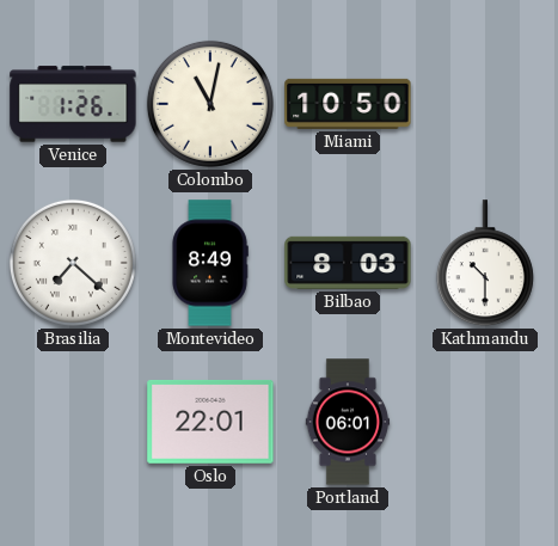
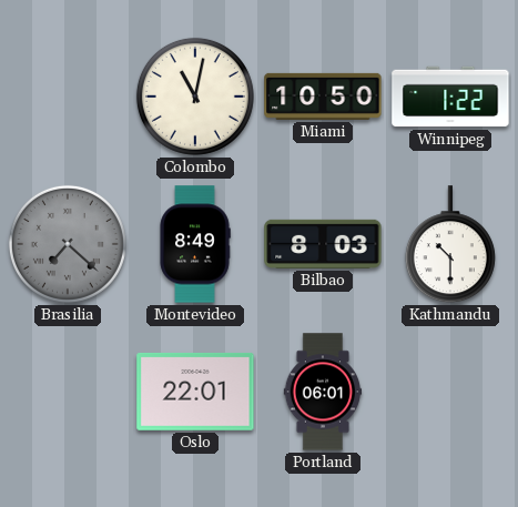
Venice: 1:26 -> none
Winnipeg: none -> 1:22
Brasilia dial: white -> grey
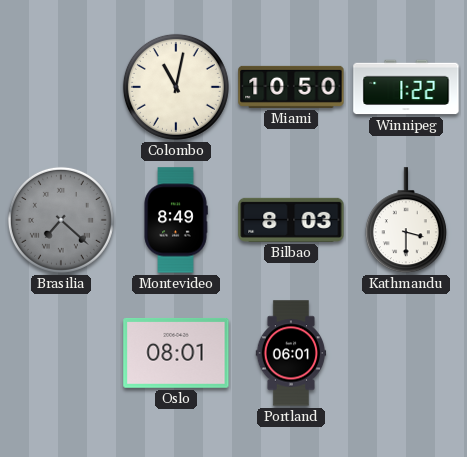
Kathmandu: 10:30 -> 3:30
Oslo: 22:01 -> 08:01
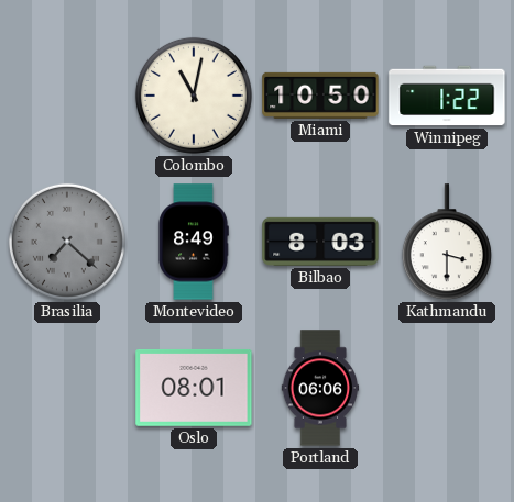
Portland: 06:01 -> 06:06
